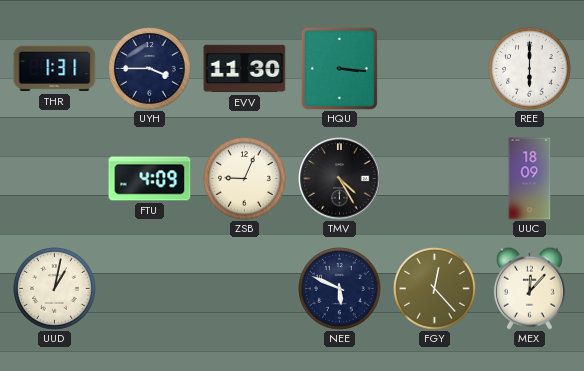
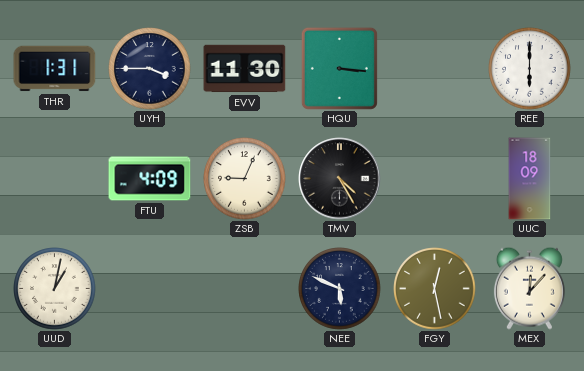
FGY: 12:23 -> 12:28
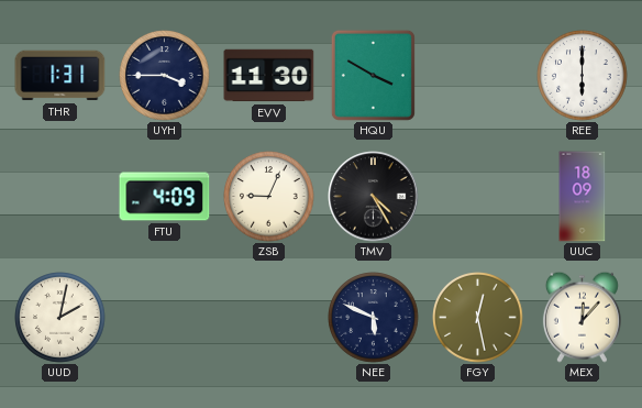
HQU: 3:16 -> 3:50
UUD: 1:02 -> 2:02
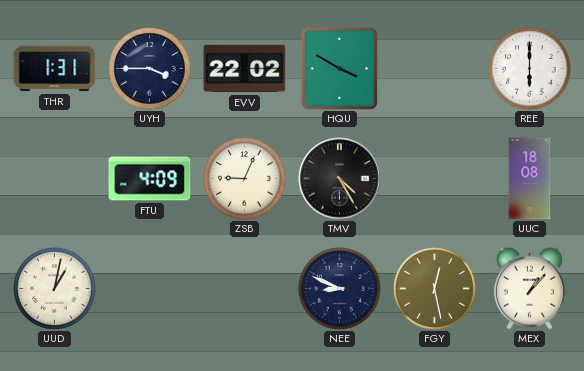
EVV: 11:30 -> 22:02
UUC: 18:09 -> 18:08
UUD: 2:02 -> 1:02
NEE: 5:49 -> 8:49
MEX: 12:07 -> 1:07
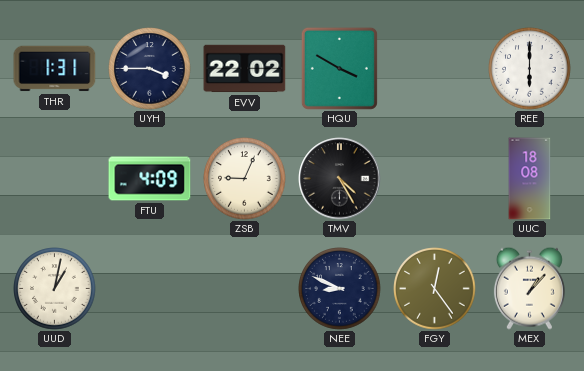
FGY: 12:28 -> 12:24
